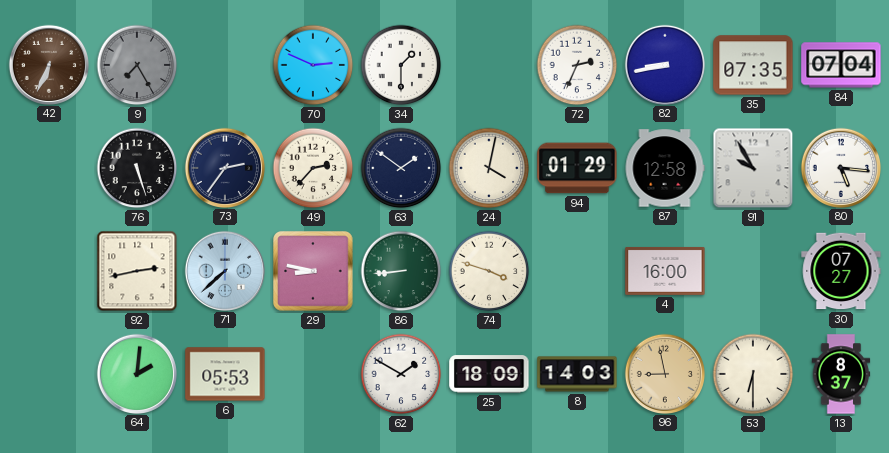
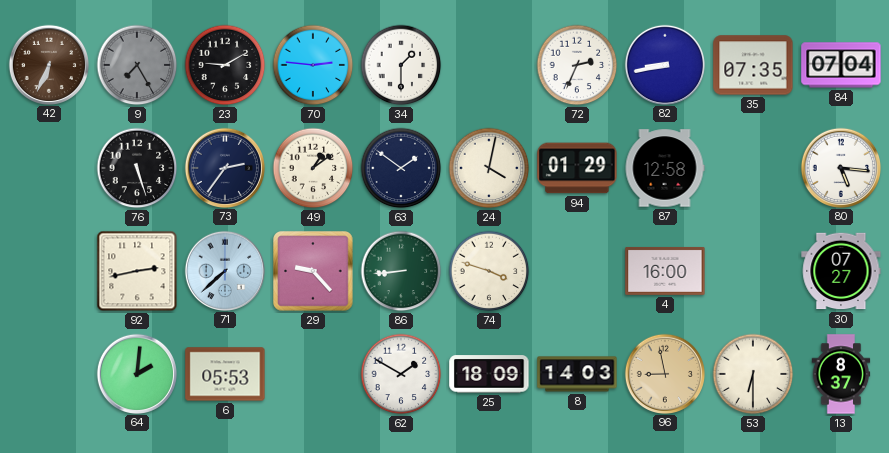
23: none -> 9:10
70: 2:49 -> 2:46
49: 2:37 -> 1:09
91: 9:55 -> none
29: 8:47 -> 9:23
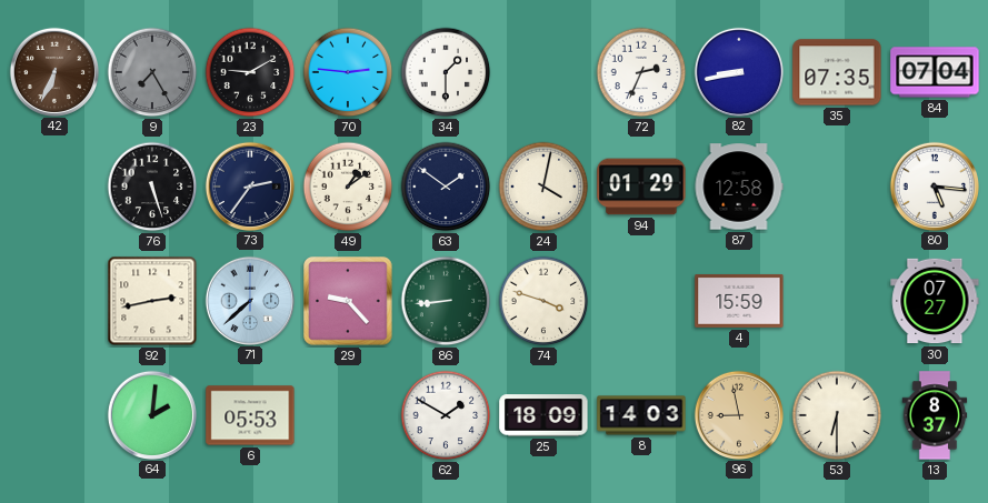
4: 16:00 -> 15:59
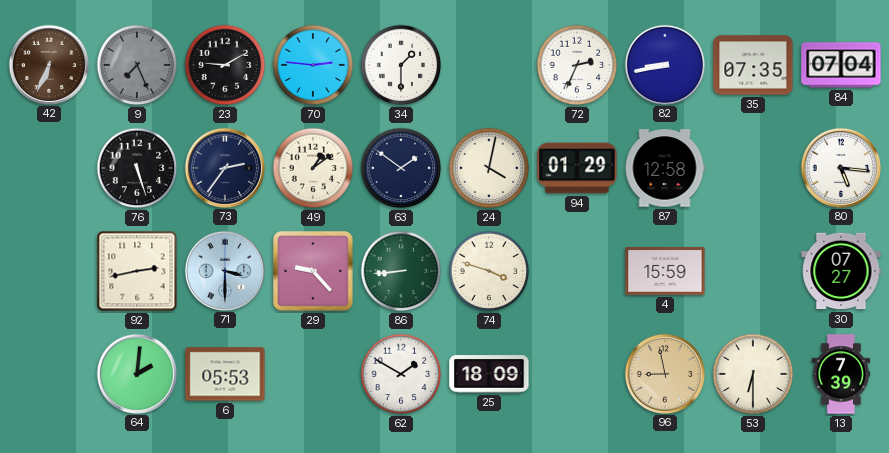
9: 7:25 -> 7:26
71: 7:38 -> 3:30
8: 14:03 -> none
13: 8:37 -> 7:39
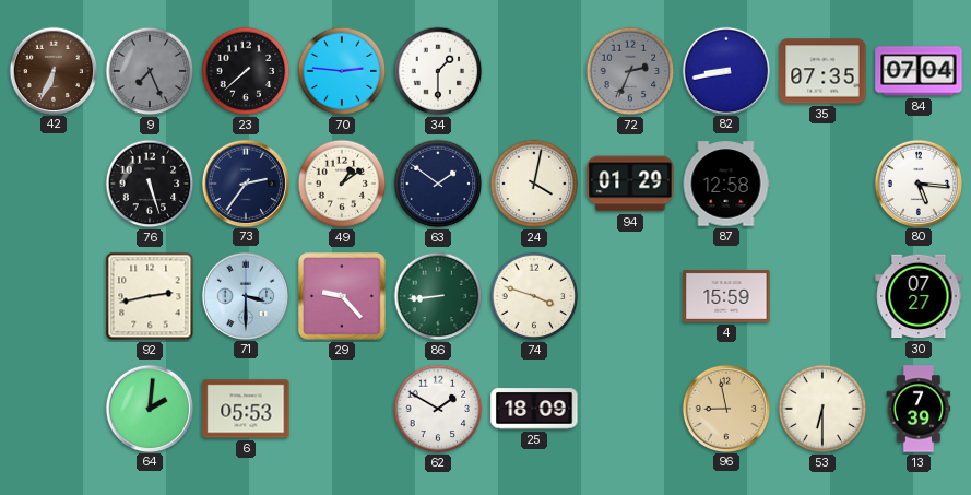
23: 9:10 -> 7:38
72 dial: white -> grey
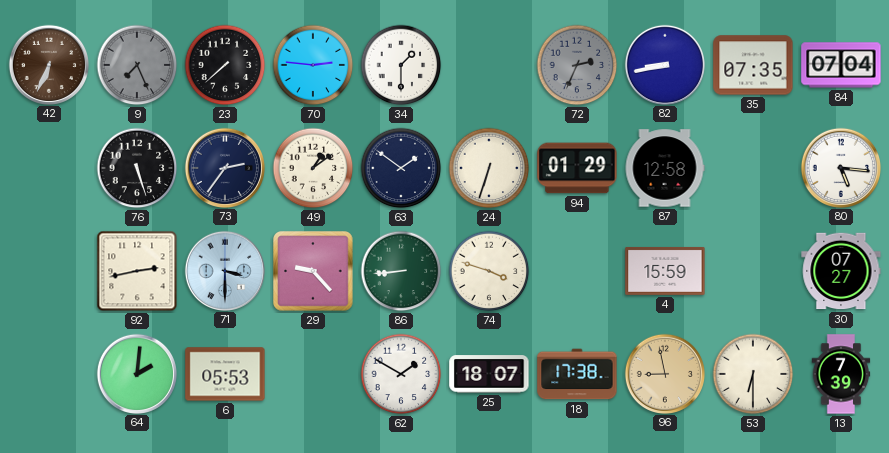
24: 4:02 -> 6:33
25: 18:09 -> 18:07
18: none -> 17:38
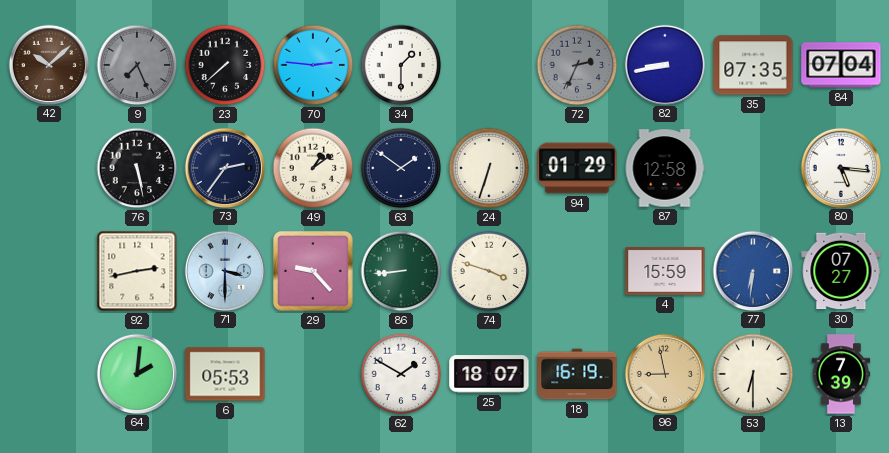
42: 6:34 -> 10:08
76: 5:27 -> 5:28
77: none -> 6:31
18: 17:38 -> 16:19
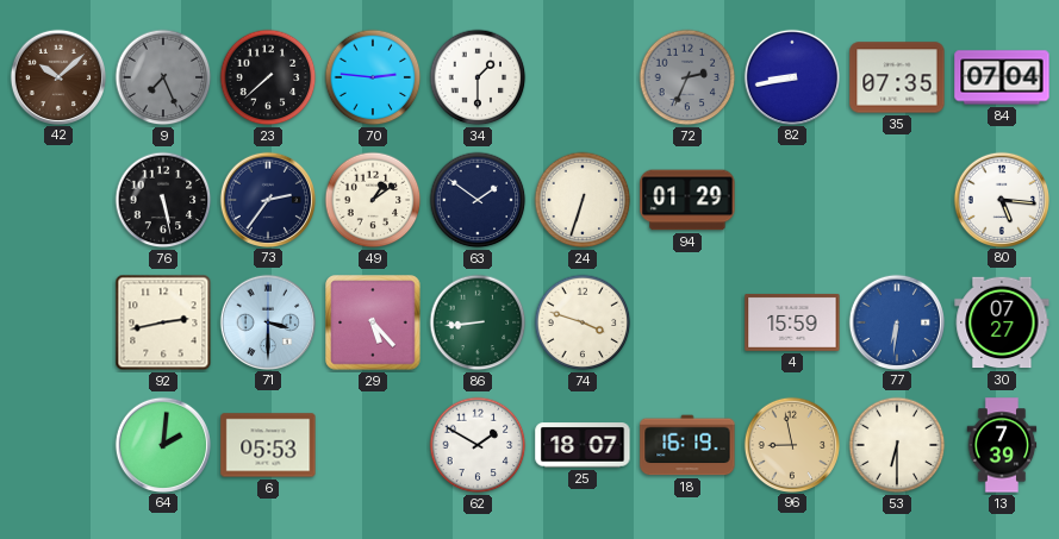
87: 12:58 -> none
29: 9:23 -> 5:23
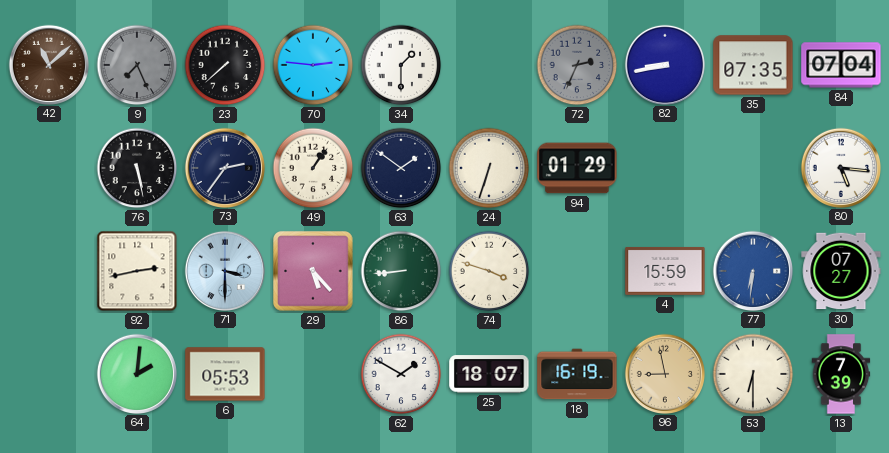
42: 10:08 -> 11:08
49: 1:09 -> 1:06
